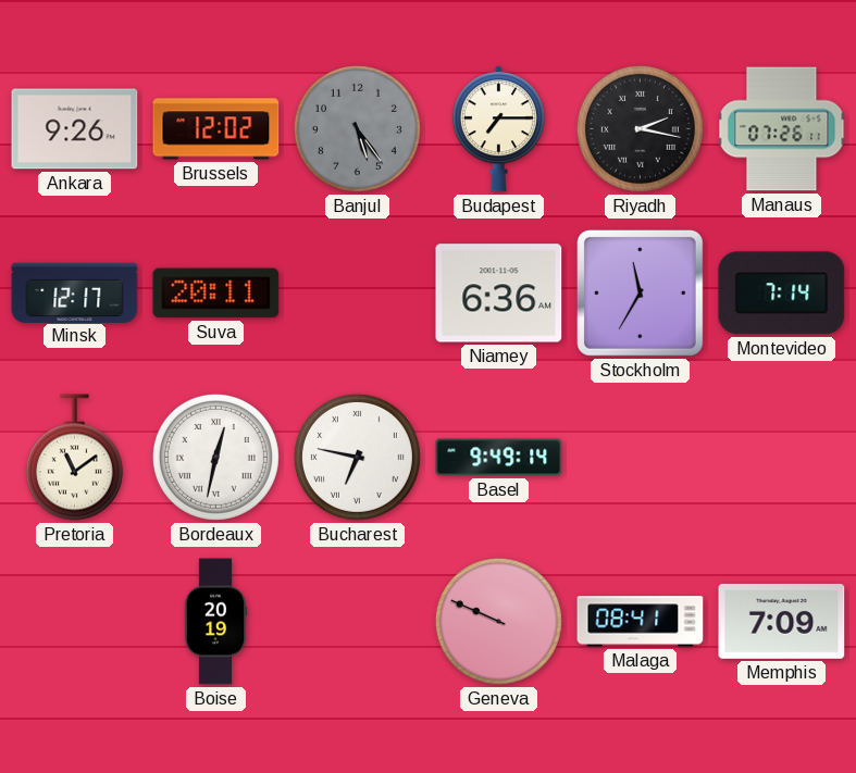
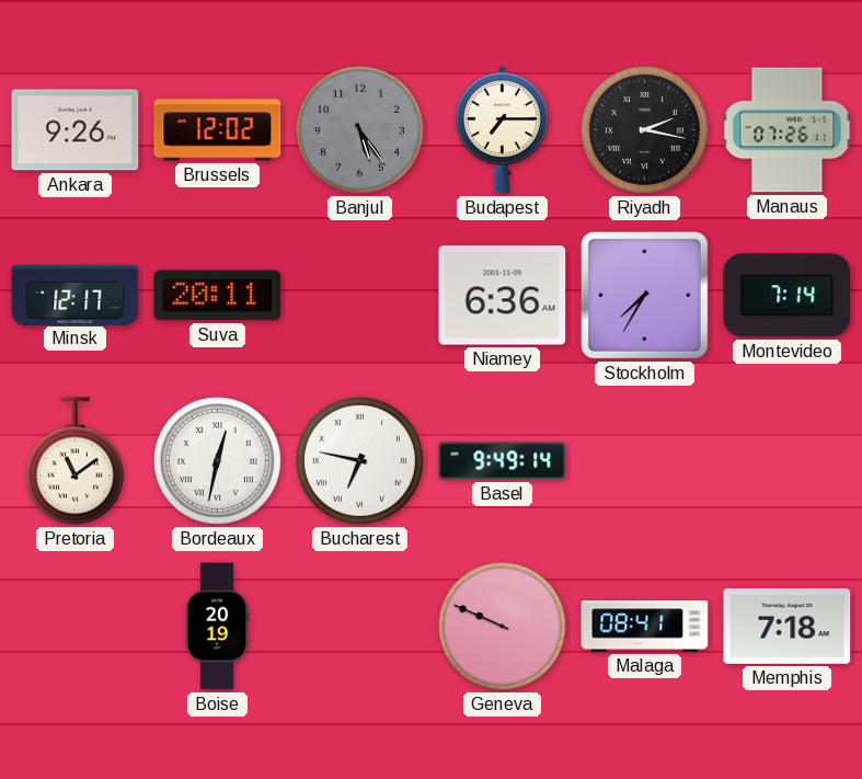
Stockholm: 11:35 -> 7:35
Memphis: 7:09 -> 7:18
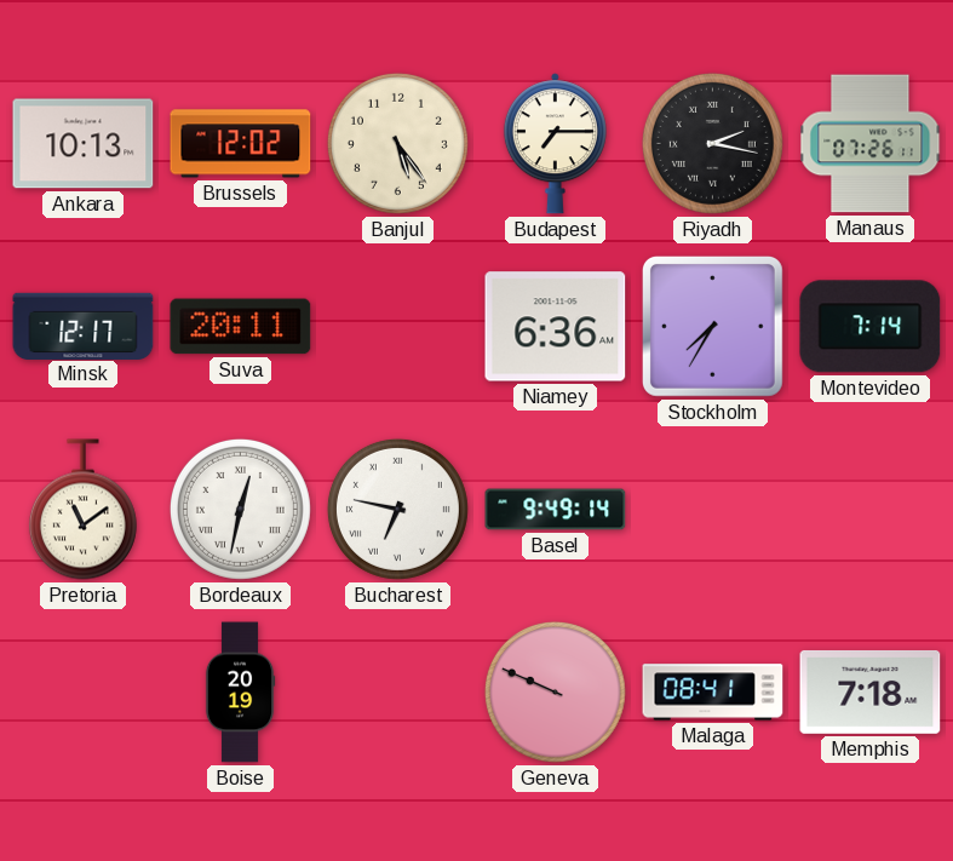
Ankara: 9:26 -> 10:13
Banjul dial: grey -> cream
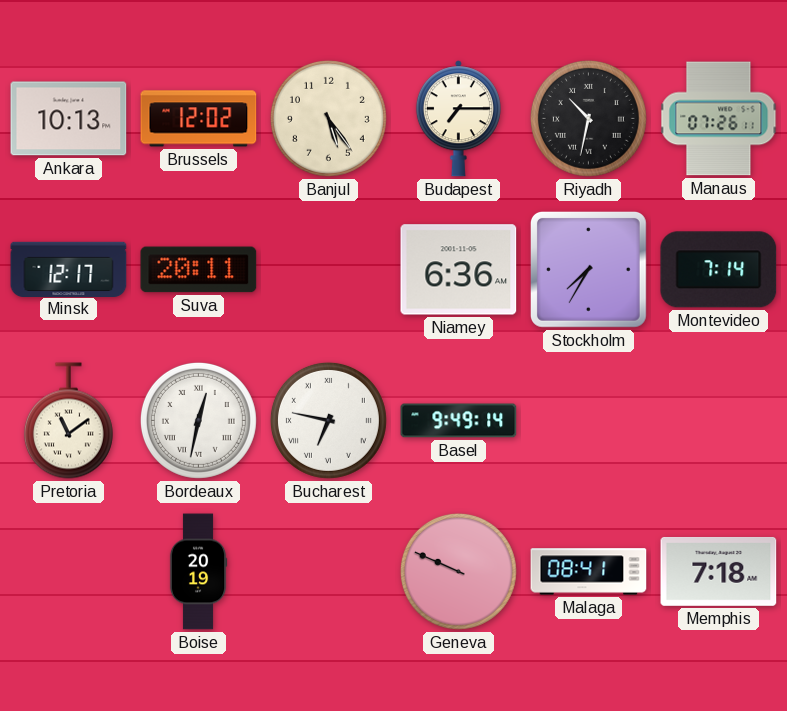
Riyadh: 2:17 -> 10:32
